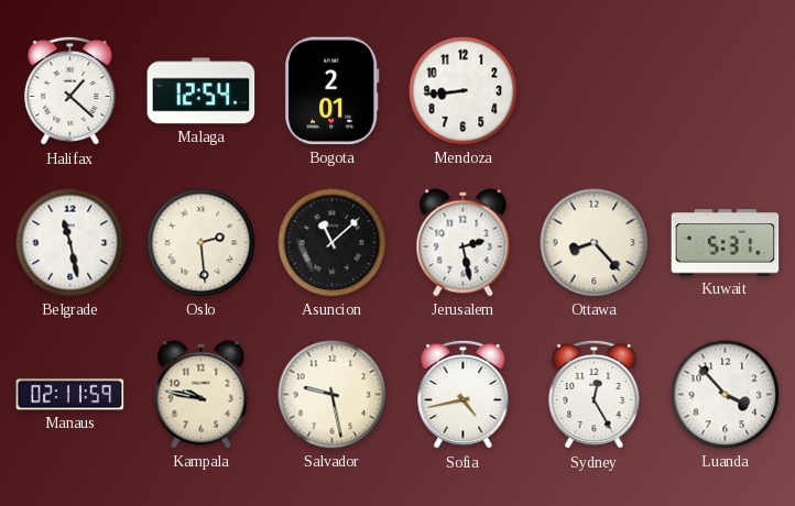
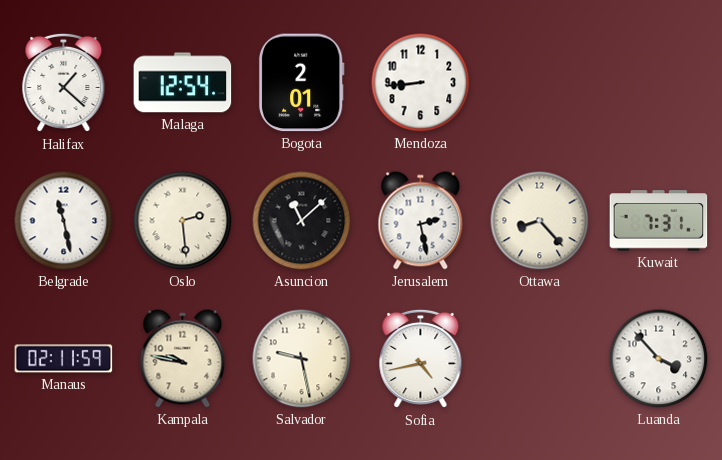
Kuwait: 5:31 -> 7:31
Sydney: 12:25 -> none
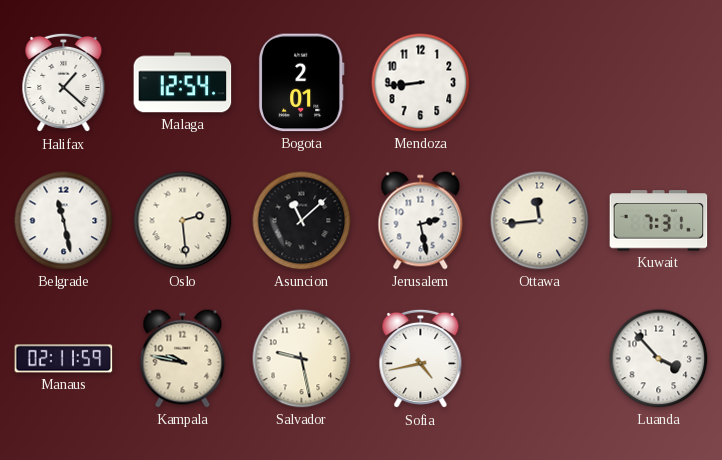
Ottawa: 8:23 -> 11:44
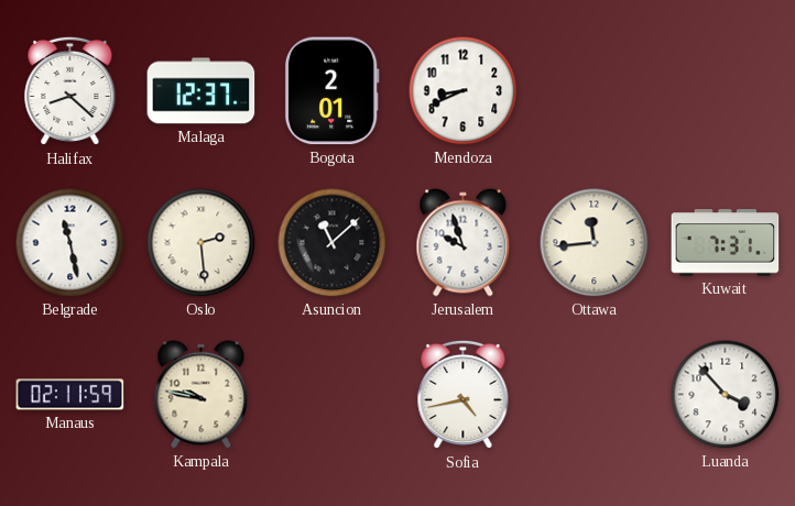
Halifax: 1:22 -> 8:22
Malaga: 12:54 -> 12:37
Mendoza: 8:44 -> 8:41
Jerusalem: 2:28 -> 9:57
Salvador: 9:28 -> none
